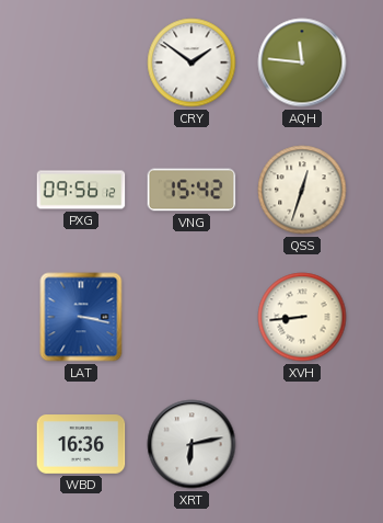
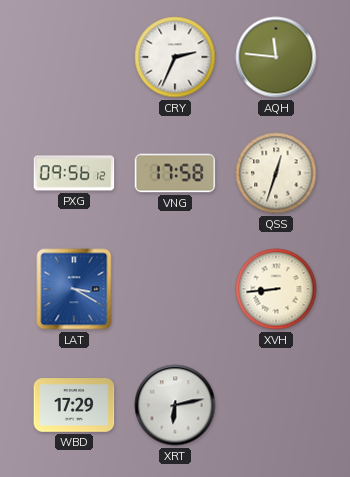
CRY: 1:51 -> 2:34
VNG: 15:42 -> 17:58
LAT: 3:17 -> 3:20
WBD: 16:36 -> 17:29
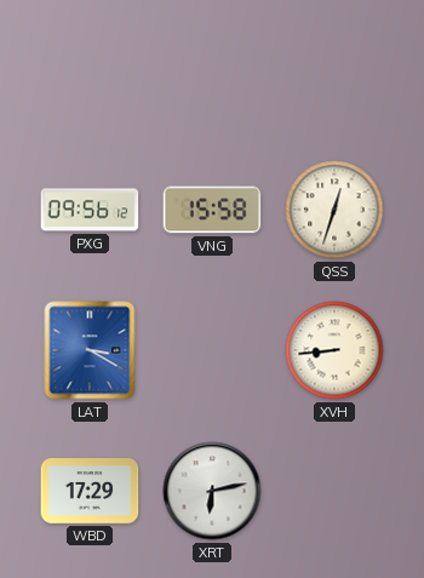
CRY: 2:34 -> none
AQH: 11:46 -> none
VNG: 17:58 -> 15:58
